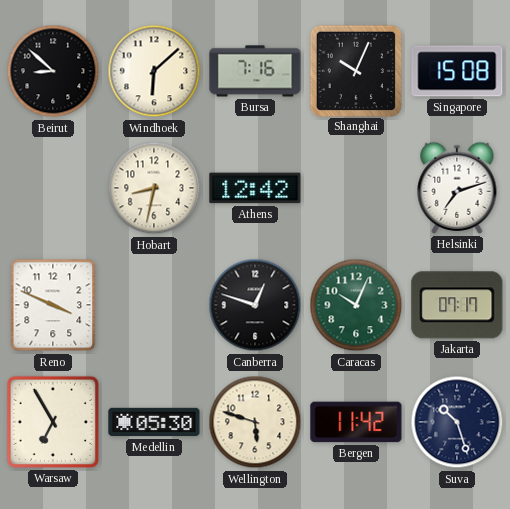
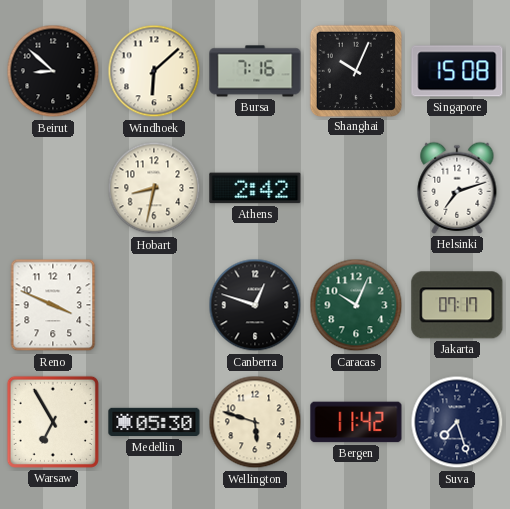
Athens: 12:42 -> 2:42
Suva: 10:27 -> 7:27
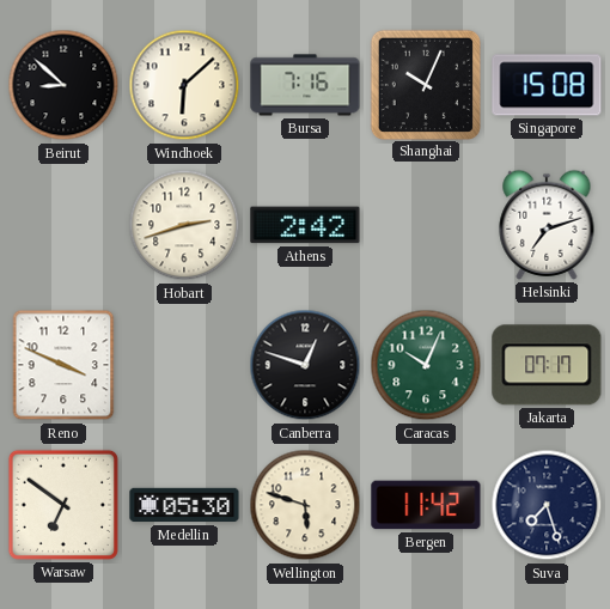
Hobart: 8:32 -> 2:42
Warsaw: 6:55 -> 6:51
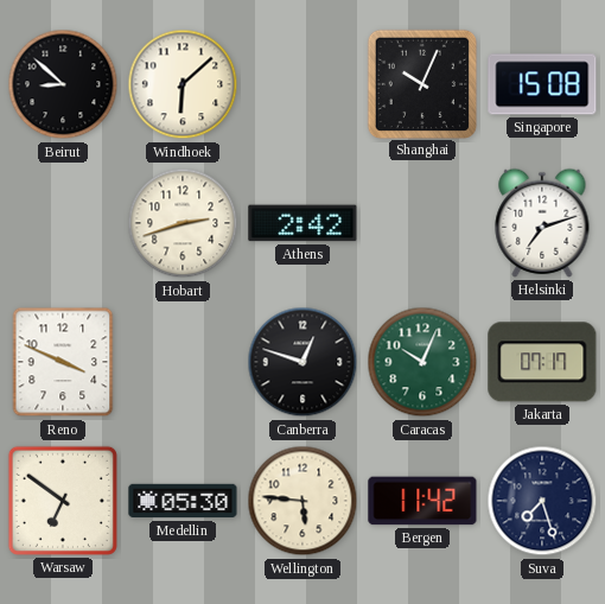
Bursa: 7:16 -> none
Wellington: 5:48 -> 5:46
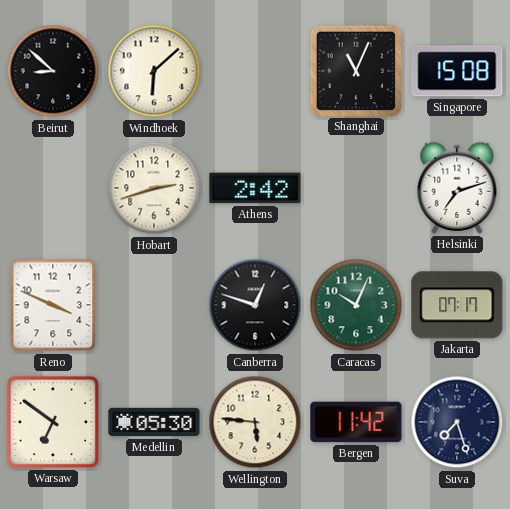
Shanghai: 10:04 -> 11:04
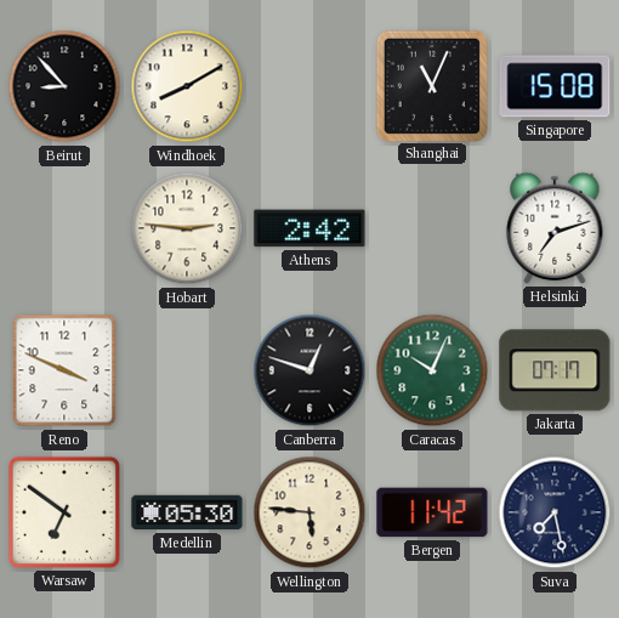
Beirut: 8:52 -> 8:53
Windhoek: 6:08 -> 8:10
Hobart: 2:42 -> 2:46
Suva: 7:27 -> 7:28
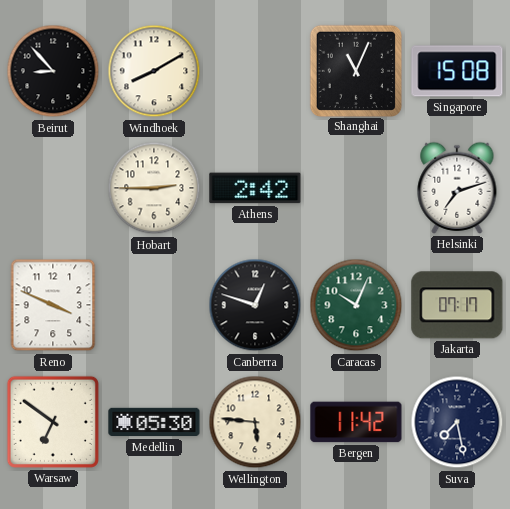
Hobart: 2:46 -> 2:45
